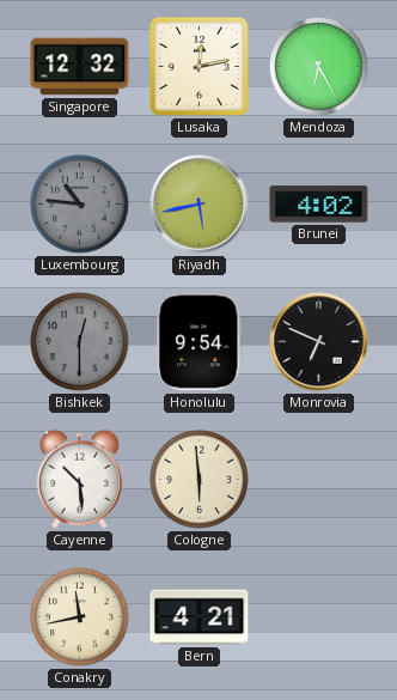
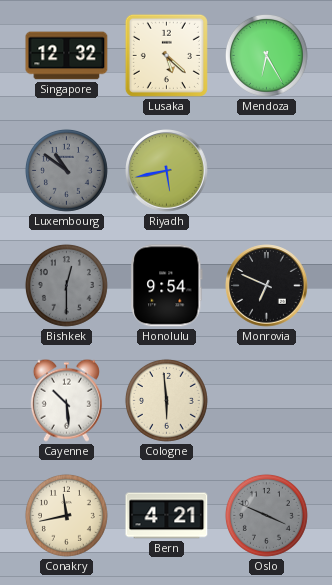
Lusaka: 12:13 -> 5:22
Luxembourg: 10:46 -> 10:51
Brunei: 4:02 -> none
Oslo: none -> 3:49
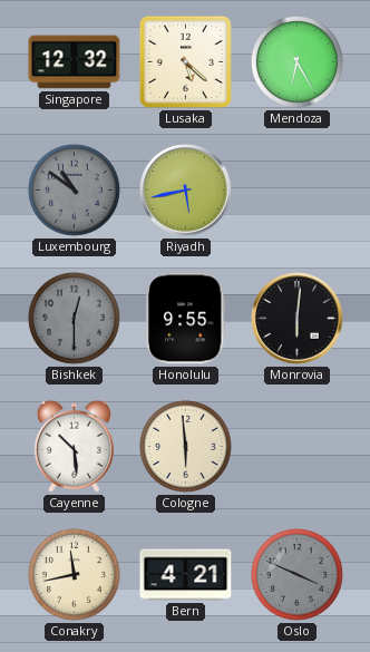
Honolulu: 9:54 -> 9:55
Monrovia: 6:49 -> 6:01
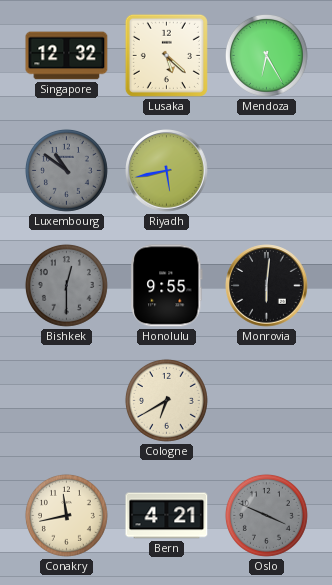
Cayenne: 10:29 -> none
Cologne: 5:59 -> 6:40
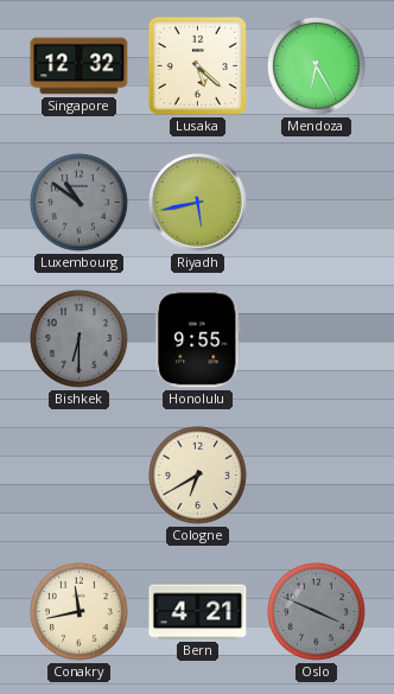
Bishkek: 12:30 -> 6:30
Monrovia: 6:01 -> none
